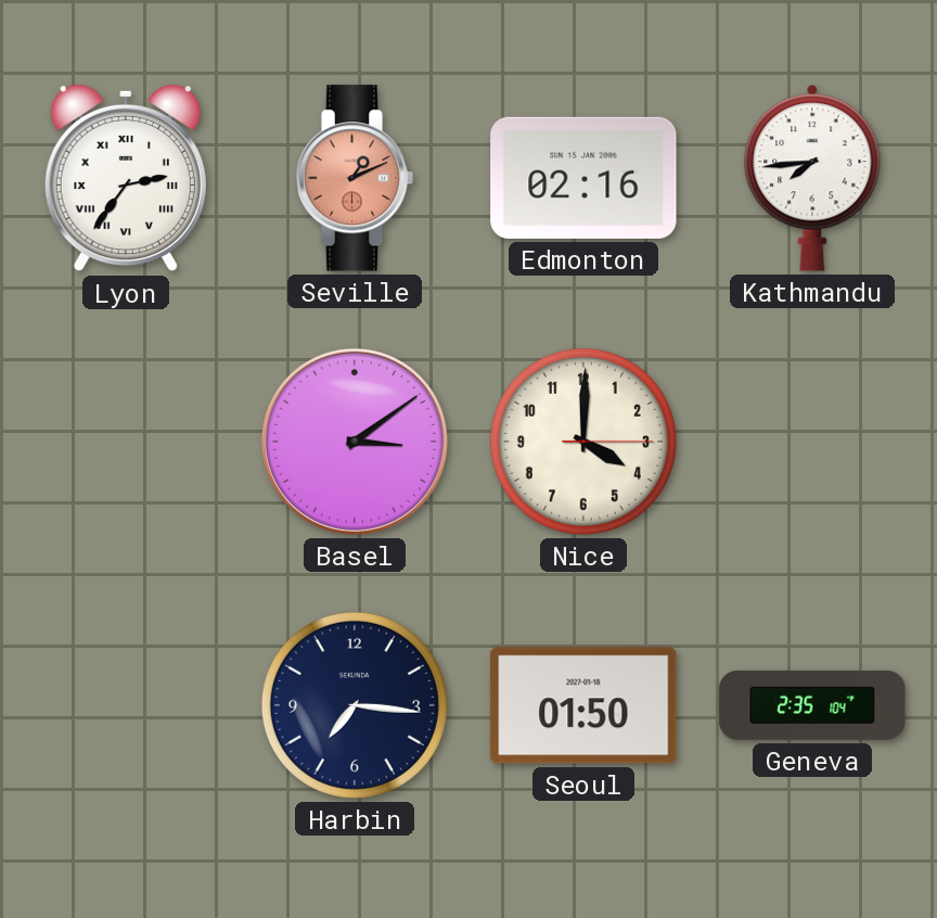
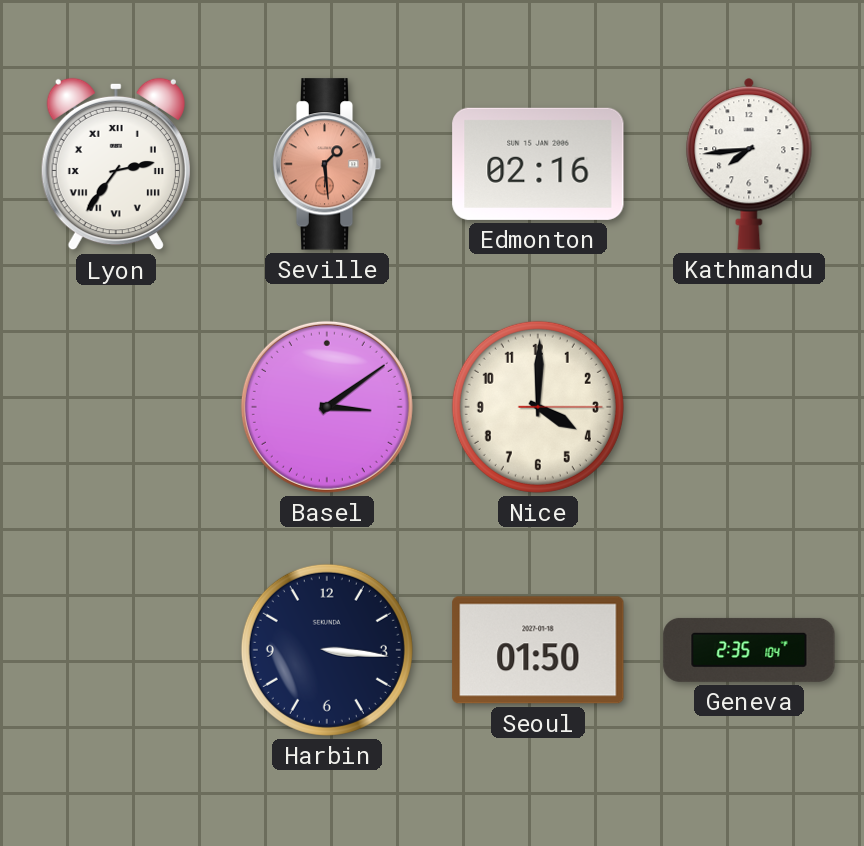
Seville: 1:11 -> 1:29
Harbin: 7:16 -> 3:16
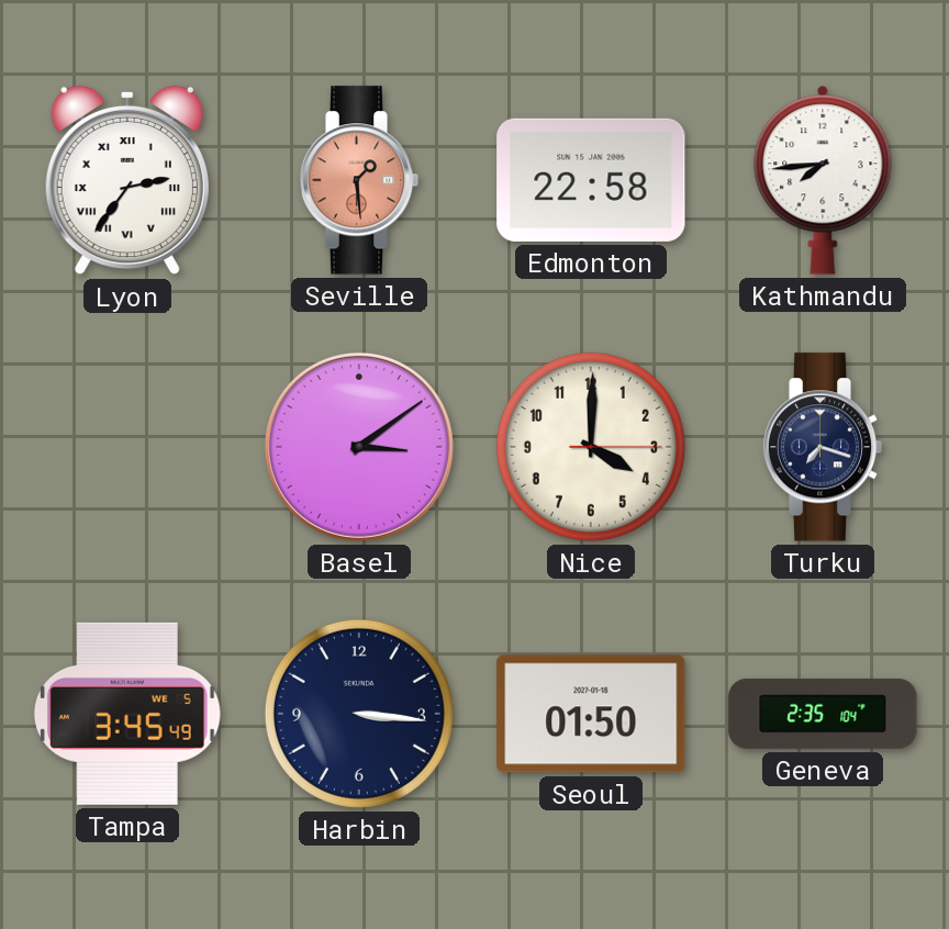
Edmonton: 02:16 -> 22:58
Turku: none -> 7:18
Tampa: none -> 3:45
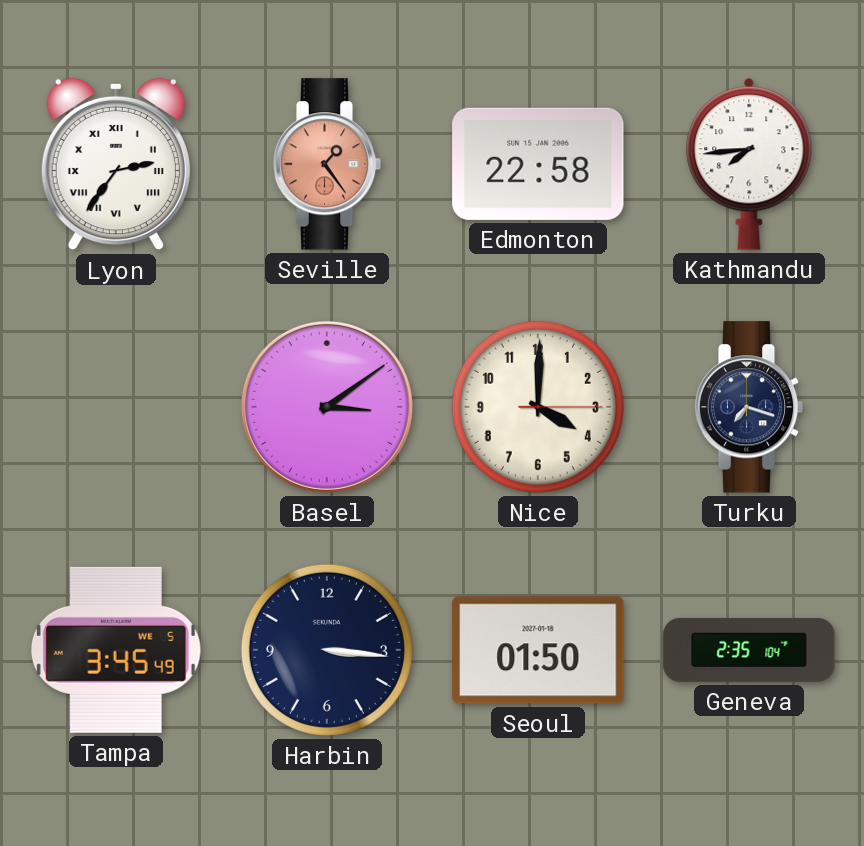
Seville: 1:29 -> 1:24
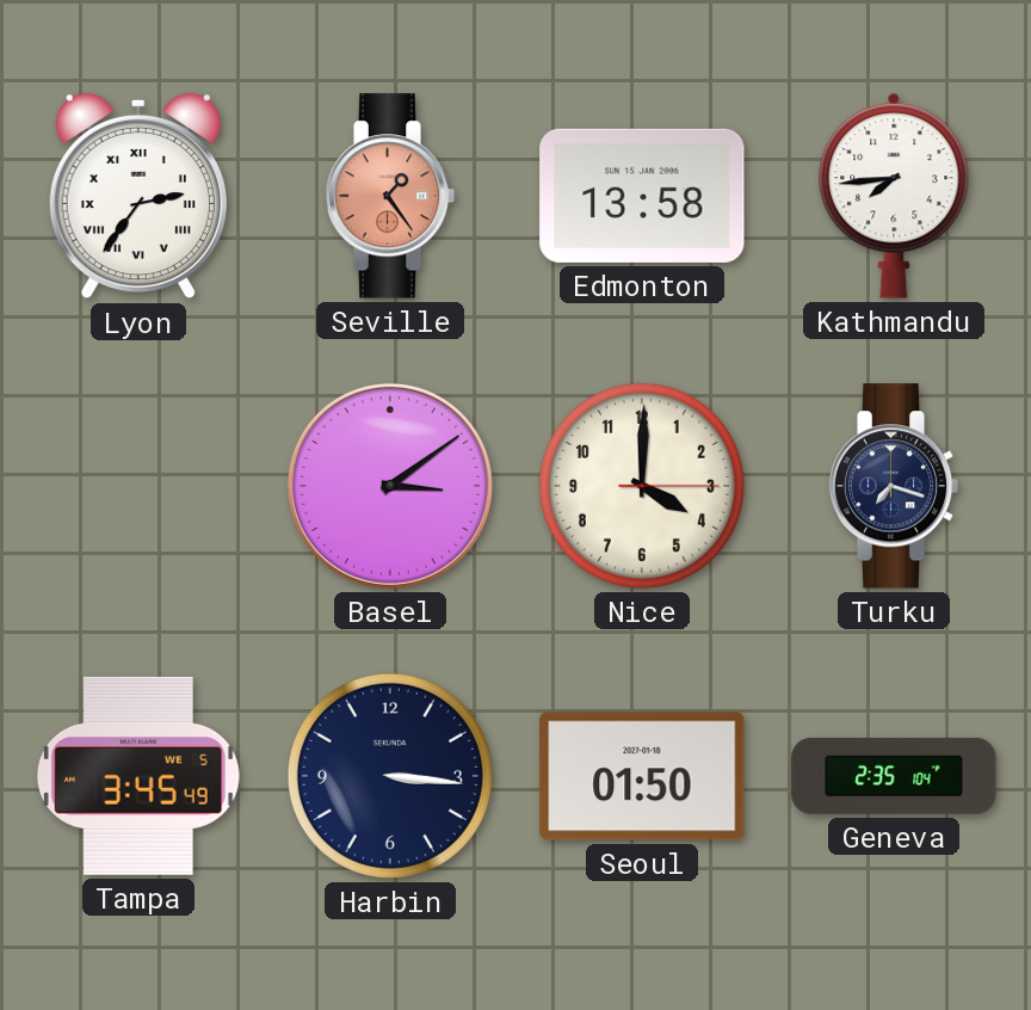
Edmonton: 22:58 -> 13:58
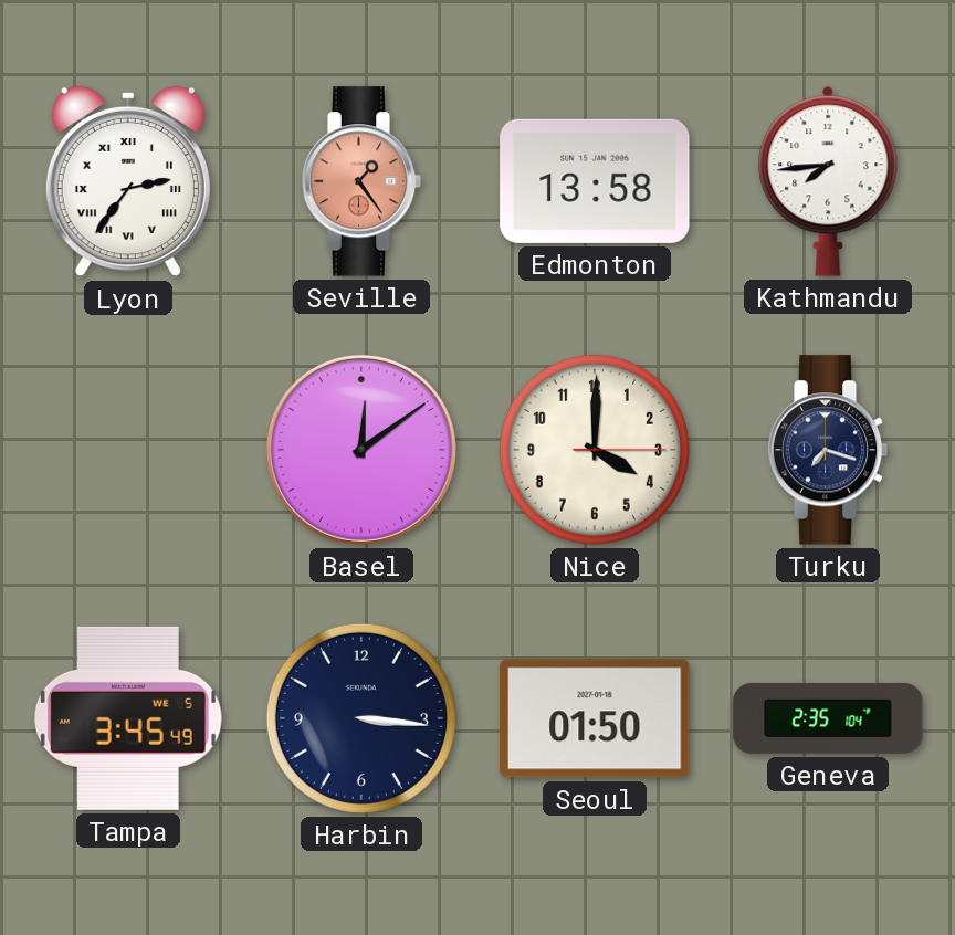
Basel: 3:09 -> 12:09
